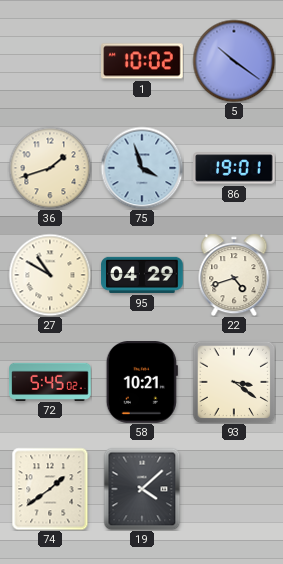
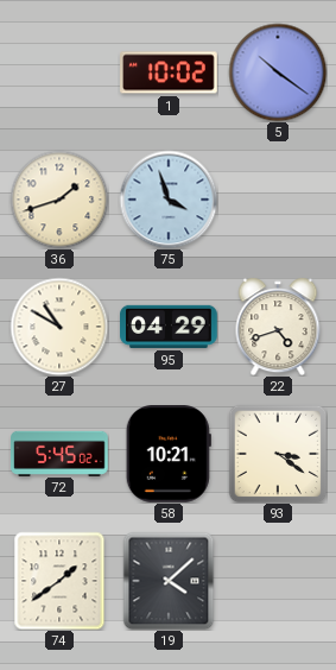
86: 19:01 -> none
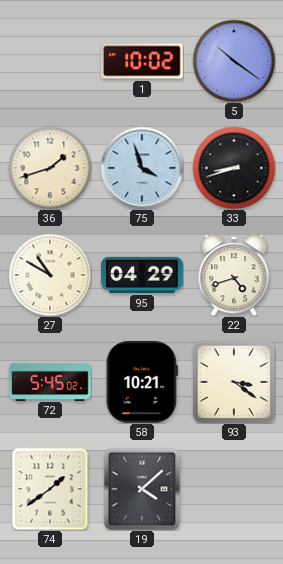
33: none -> 8:42
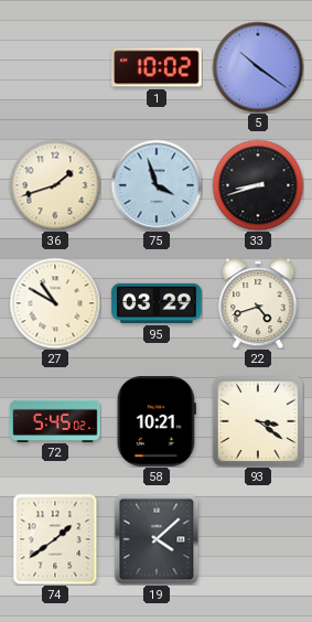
95: 04:29 -> 03:29
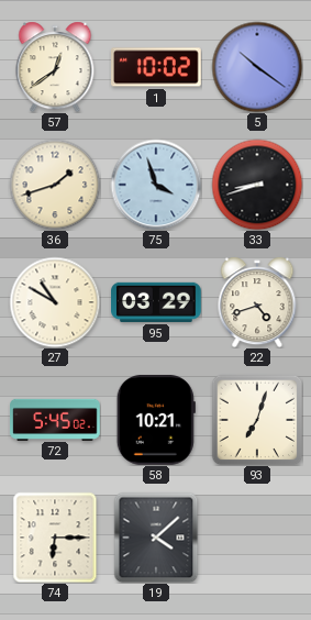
57: none -> 12:39
93: 3:21 -> 7:03
74: 1:39 -> 6:15
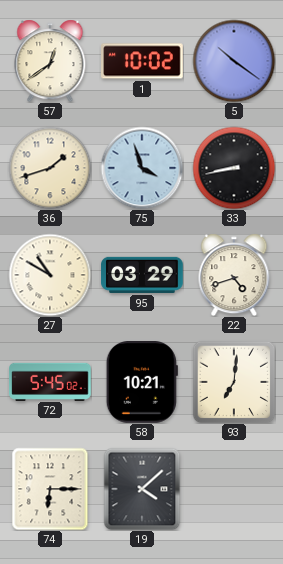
33: 8:42 -> 8:43
93: 7:03 -> 7:01
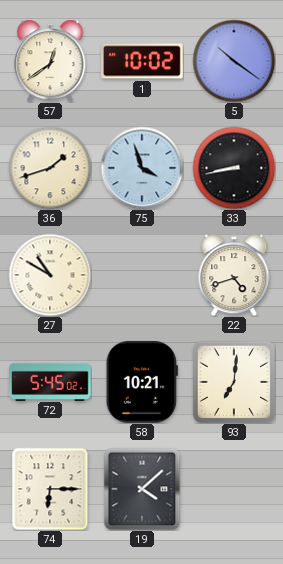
95: 03:29 -> none
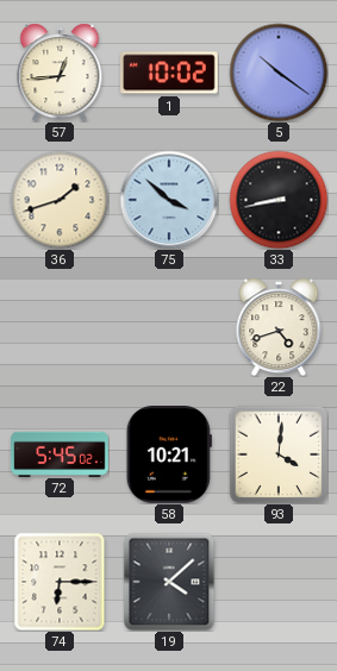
57: 12:39 -> 12:44
75: 3:57 -> 3:52
27: 10:50 -> none
93: 7:01 -> 4:01
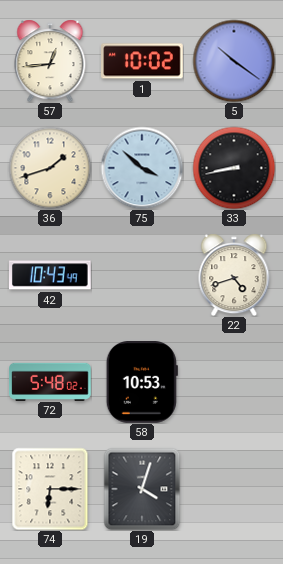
42: none -> 10:43
72: 5:45 -> 5:48
58: 10:21 -> 10:53
93: 4:01 -> none
19: 4:08 -> 4:03
